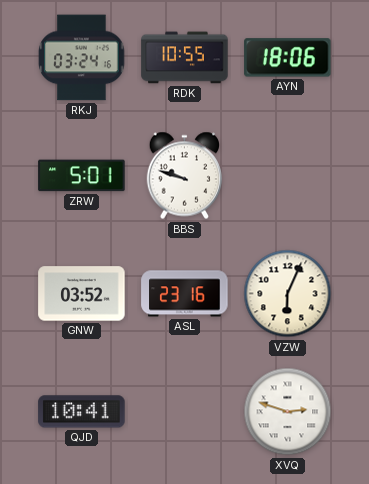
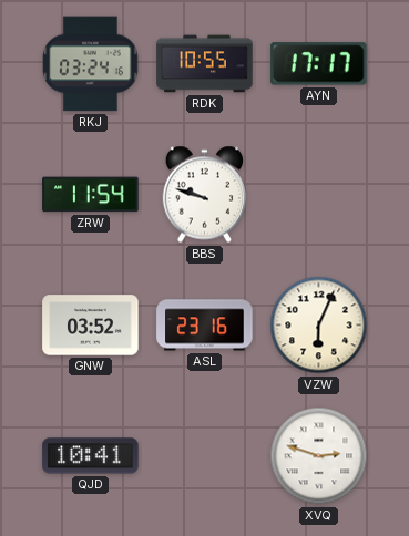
AYN: 18:06 -> 17:17
ZRW: 5:01 -> 11:54
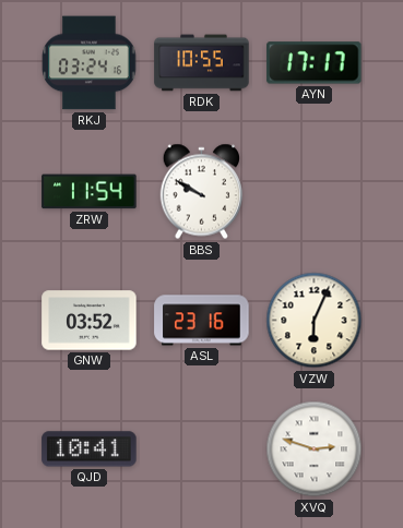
BBS: 9:48 -> 9:50
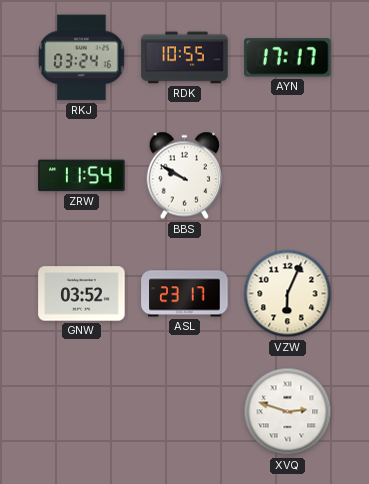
ASL: 23:16 -> 23:17
QJD: 10:41 -> none
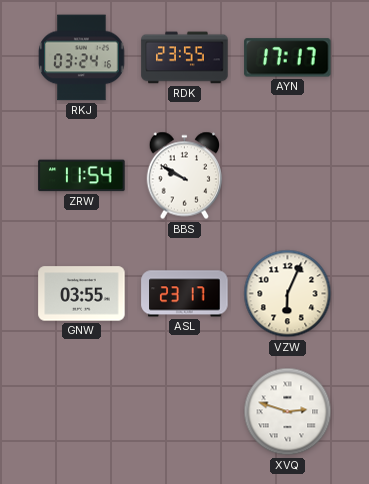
RDK: 10:55 -> 23:55
GNW: 03:52 -> 03:55
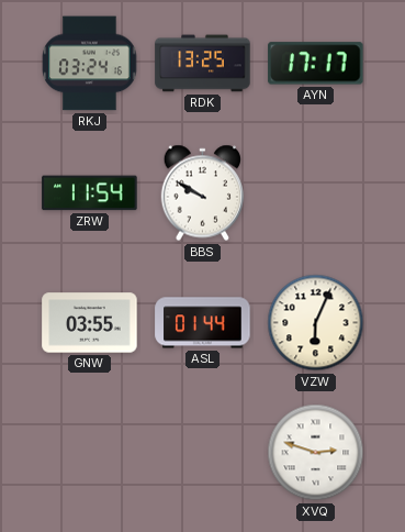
RDK: 23:55 -> 13:25
ASL: 23:17 -> 01:44
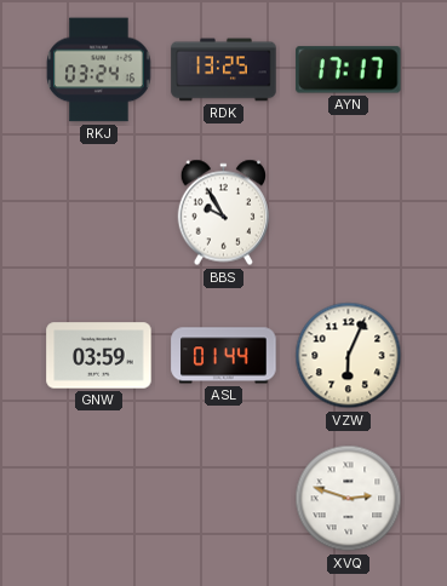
ZRW: 11:54 -> none
BBS: 9:50 -> 9:55
GNW: 03:55 -> 03:59
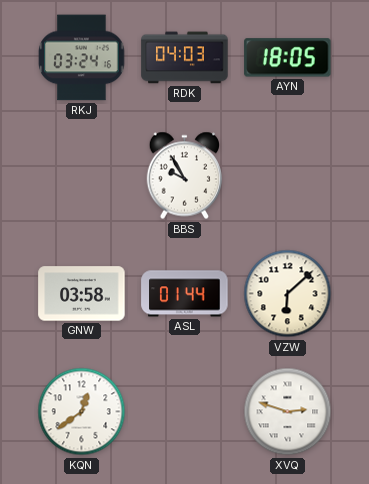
RDK: 13:25 -> 04:03
AYN: 17:17 -> 18:05
GNW: 03:59 -> 03:58
VZW: 6:04 -> 6:08
KQN: none -> 12:39
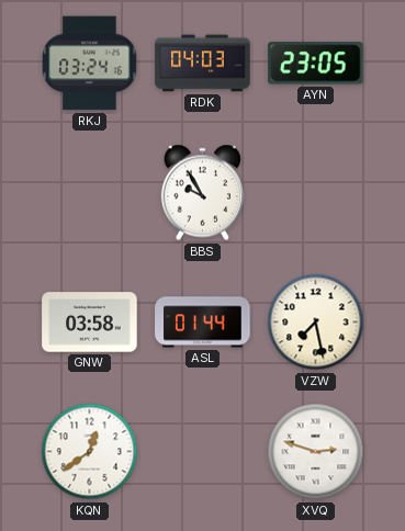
AYN: 18:05 -> 23:05
VZW: 6:08 -> 7:28
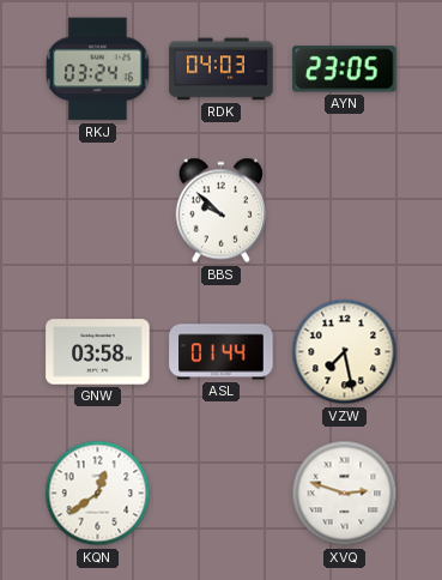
BBS: 9:55 -> 9:52
